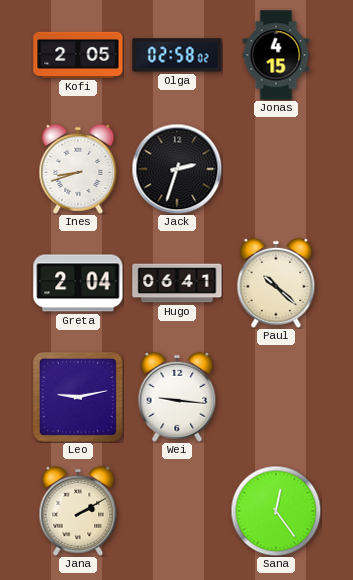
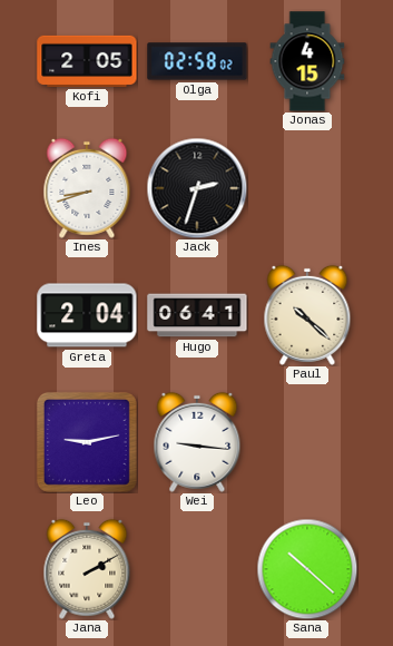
Sana: 12:24 -> 10:22
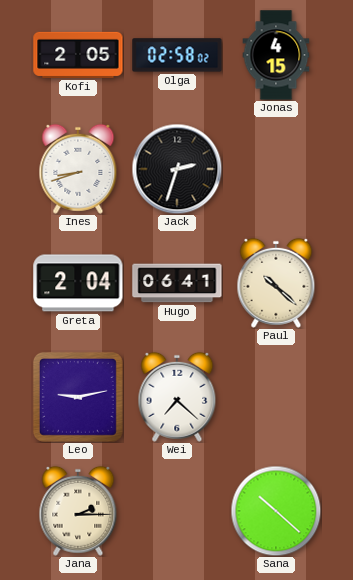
Wei: 9:16 -> 7:22
Jana: 2:10 -> 2:15
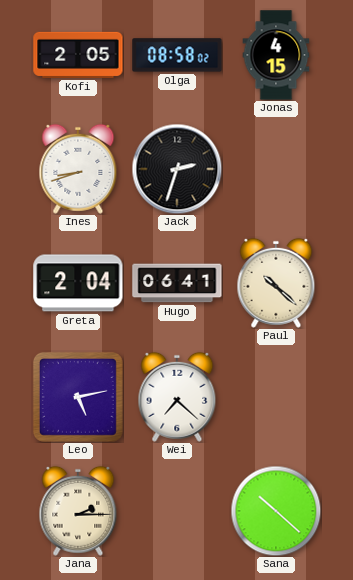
Olga: 02:58 -> 08:58
Leo: 9:13 -> 5:13
